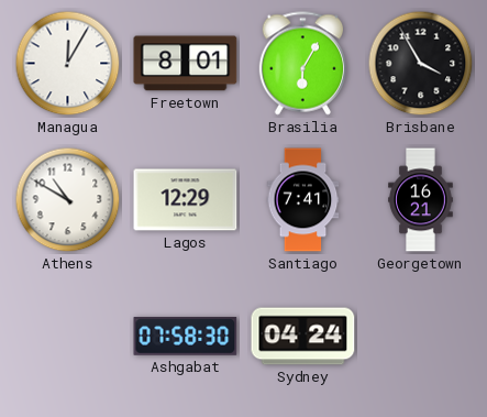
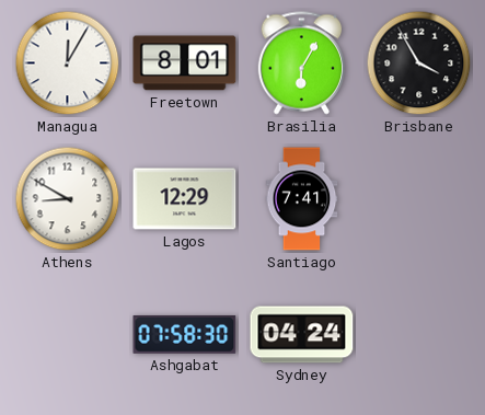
Athens: 10:50 -> 8:50
Georgetown: 16:21 -> none
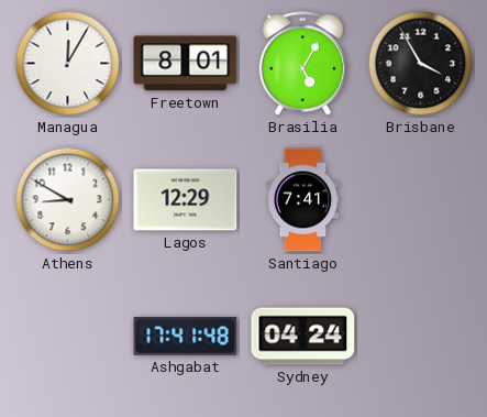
Brasilia: 6:05 -> 5:05
Ashgabat: 07:58 -> 17:41
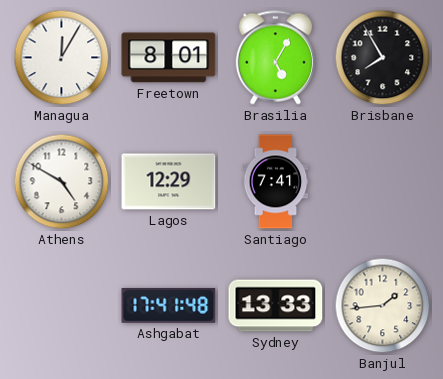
Brisbane: 3:55 -> 7:55
Athens: 8:50 -> 4:50
Sydney: 04:24 -> 13:33
Banjul: none -> 1:44
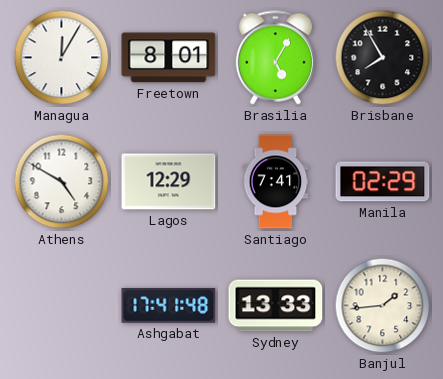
Manila: none -> 02:29
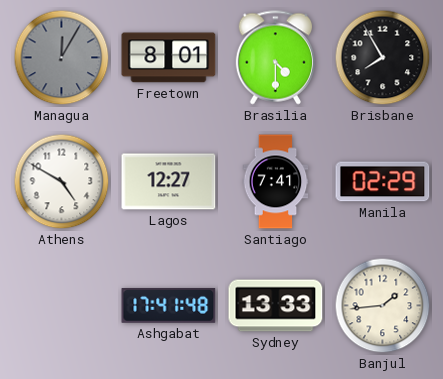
Managua dial: white -> grey
Brasilia: 5:05 -> 4:30
Lagos: 12:29 -> 12:27
